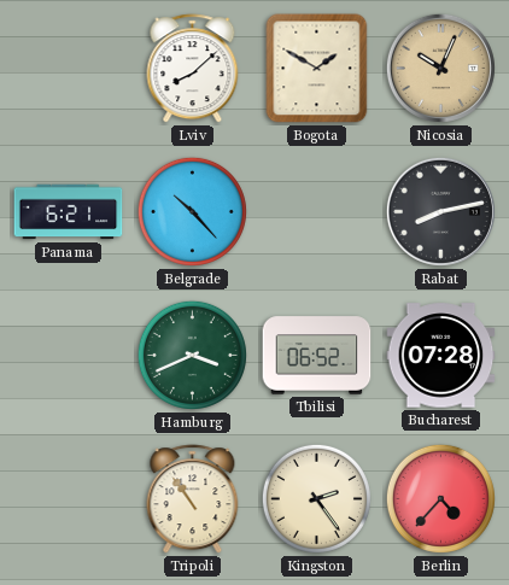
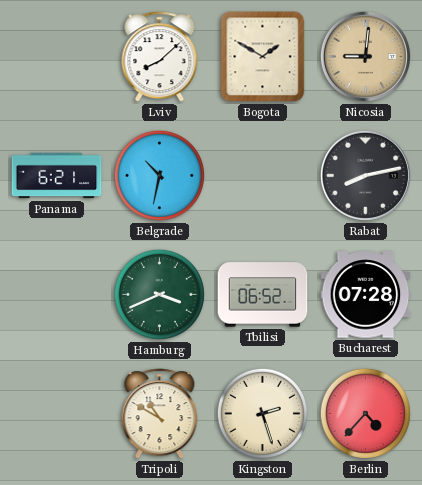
Nicosia: 10:04 -> 9:01
Belgrade: 10:23 -> 10:32
Tripoli: 10:54 -> 10:50
Kingston: 2:24 -> 2:27
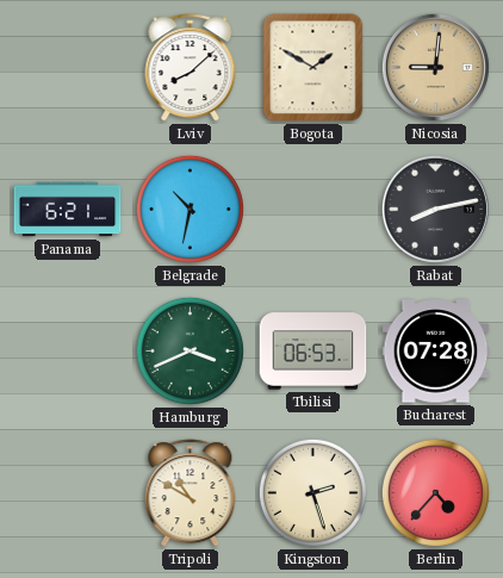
Tbilisi: 06:52 -> 06:53
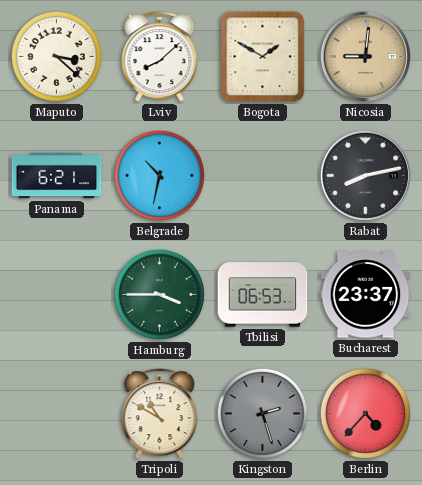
Maputo: none -> 3:22
Hamburg: 3:41 -> 3:45
Bucharest: 07:28 -> 23:37
Kingston dial: cream -> grey
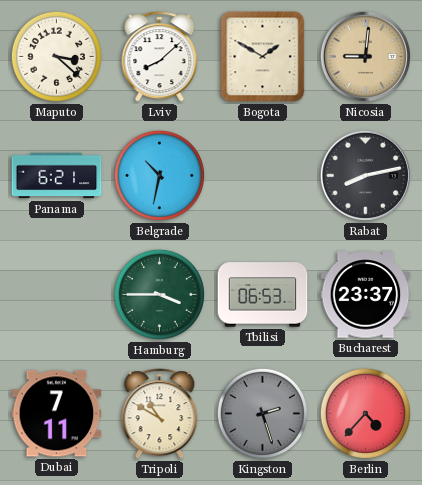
Dubai: none -> 7:11
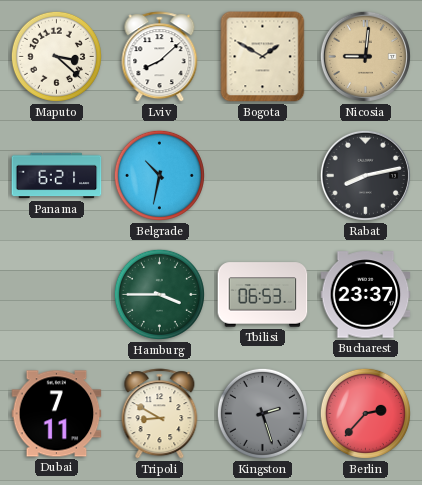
Tripoli: 10:50 -> 8:50
Berlin: 4:37 -> 2:37
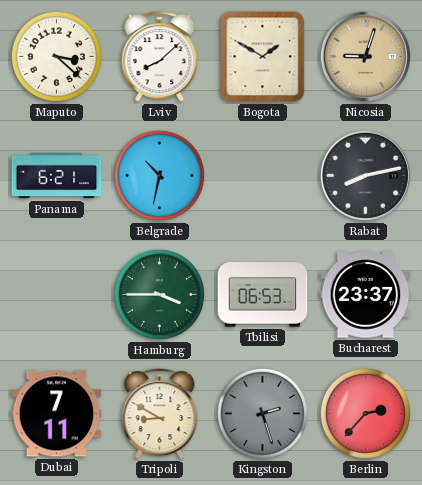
Nicosia: 9:01 -> 9:03
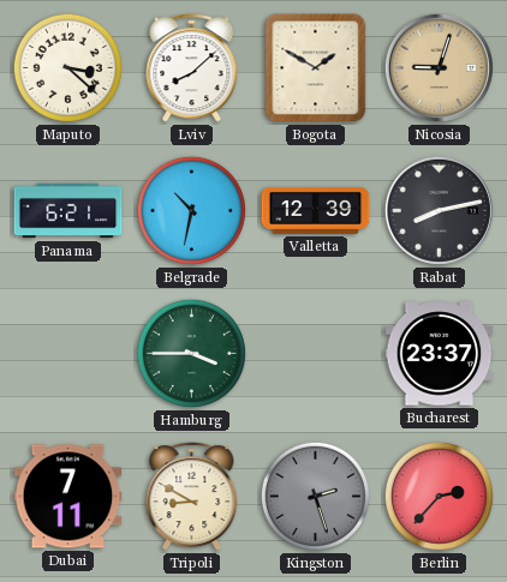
Valletta: none -> 12:39
Tbilisi: 06:53 -> none
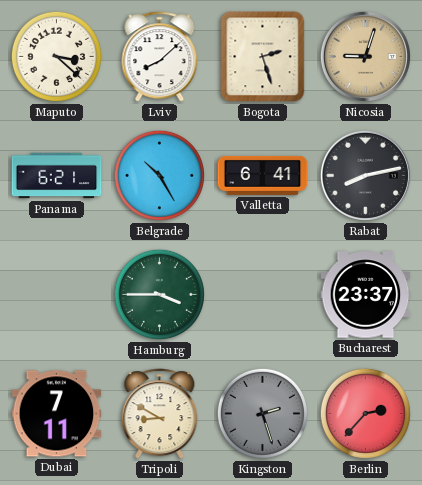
Bogota: 1:50 -> 2:27
Belgrade: 10:32 -> 10:25
Valletta: 12:39 -> 6:41
